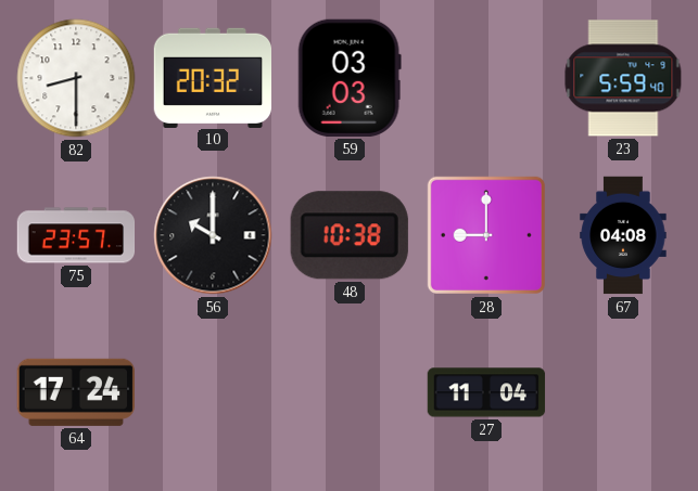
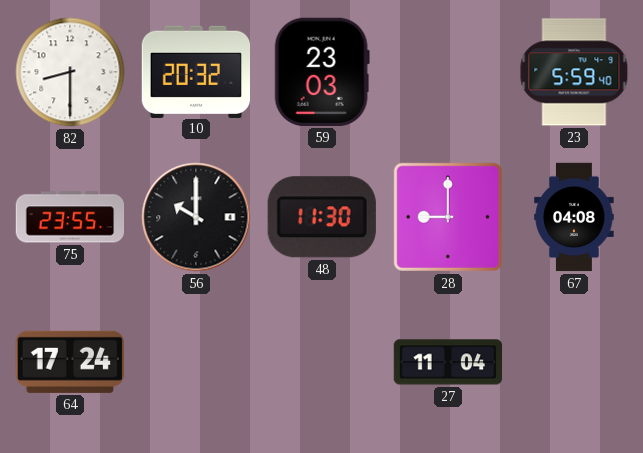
59: 03:03 -> 23:03
75: 23:57 -> 23:55
48: 10:38 -> 11:30
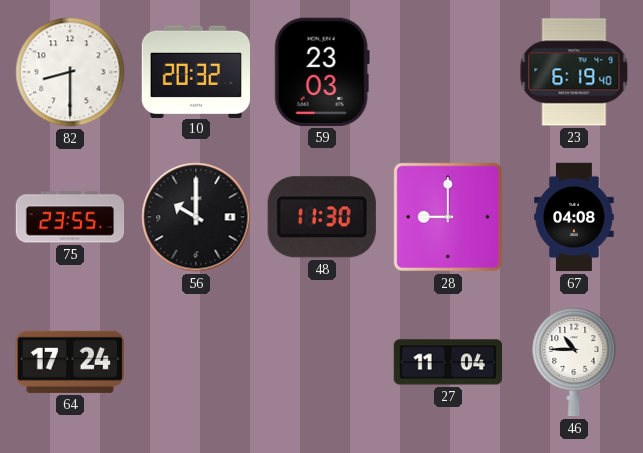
23: 5:59 -> 6:19
46: none -> 10:45
